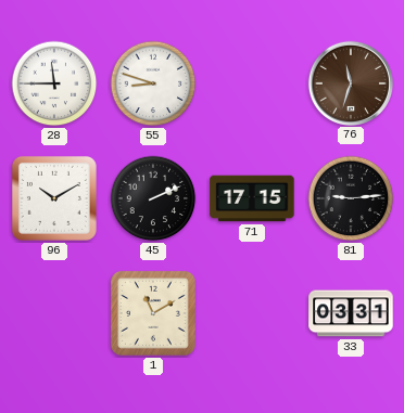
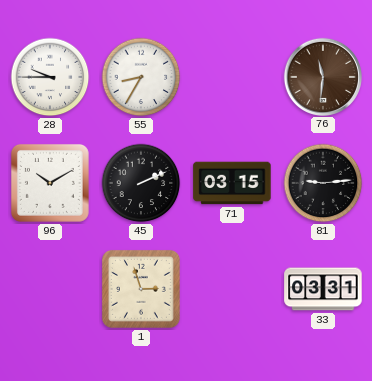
28: 11:45 -> 9:45
55: 8:48 -> 8:35
76: 11:33 -> 11:31
71: 17:15 -> 03:15
1: 11:10 -> 2:57
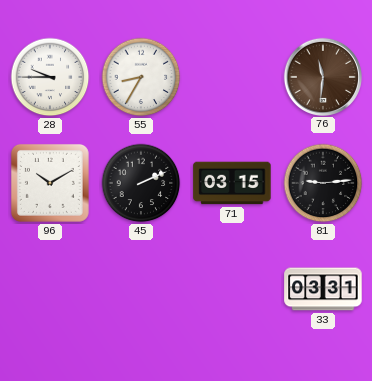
1: 2:57 -> none
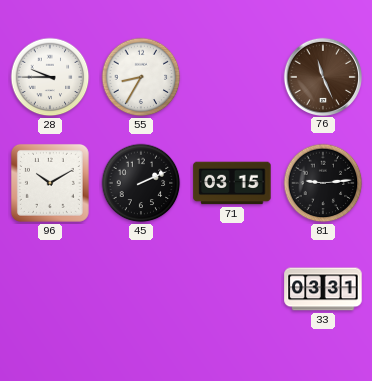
76: 11:31 -> 11:26
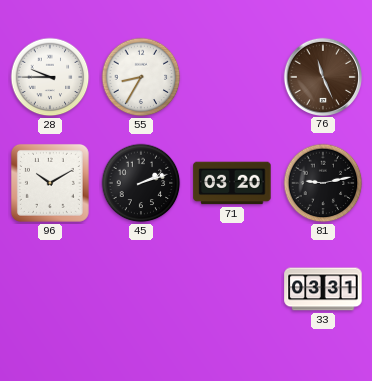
45: 2:11 -> 2:12
71: 03:15 -> 03:20
81: 9:14 -> 9:13
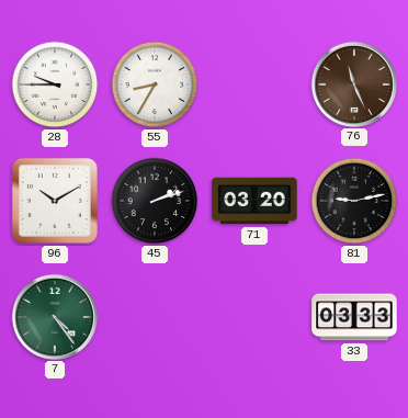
7: none -> 4:24
33: 03:31 -> 03:33
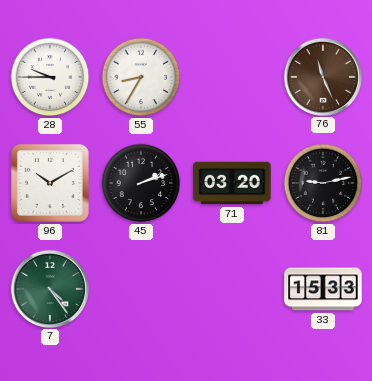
33: 03:33 -> 15:33
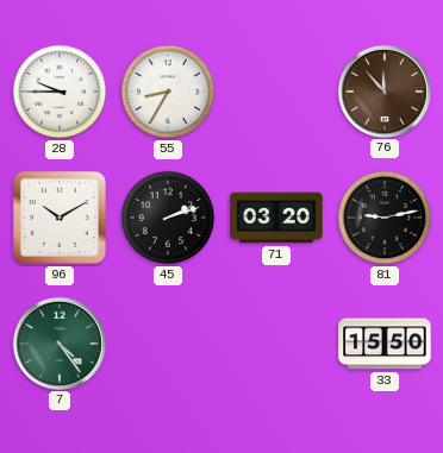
76: 11:26 -> 11:53
33: 15:33 -> 15:50
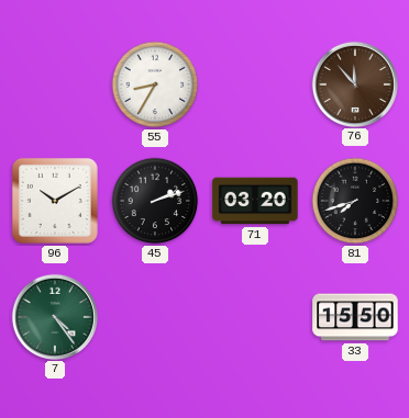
28: 9:45 -> none
81: 9:13 -> 7:42
